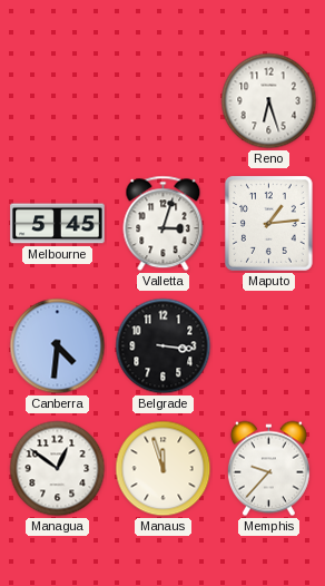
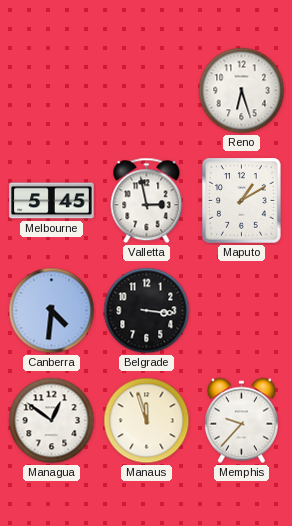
Valletta: 3:03 -> 2:58
Maputo: 1:14 -> 1:10
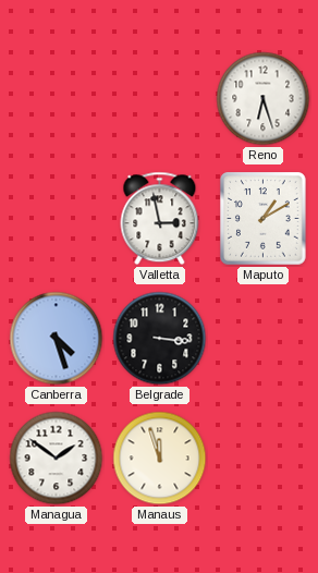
Melbourne: 5:45 -> none
Canberra: 4:31 -> 4:27
Managua: 12:51 -> 1:51
Memphis: 9:37 -> none
